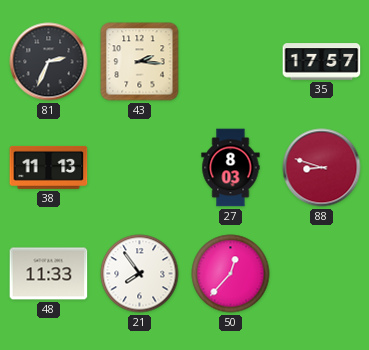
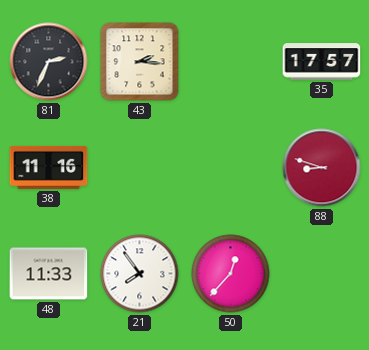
38: 11:13 -> 11:16
27: 8:03 -> none
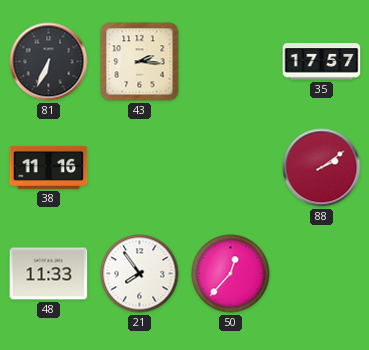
81: 2:34 -> 6:34
88: 8:48 -> 2:09
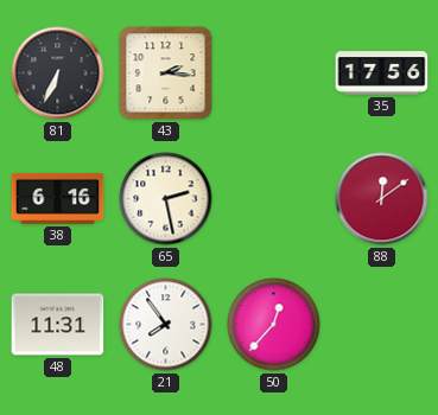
35: 17:57 -> 17:56
38: 11:16 -> 6:16
65: none -> 2:28
88: 2:09 -> 12:09
48: 11:33 -> 11:31
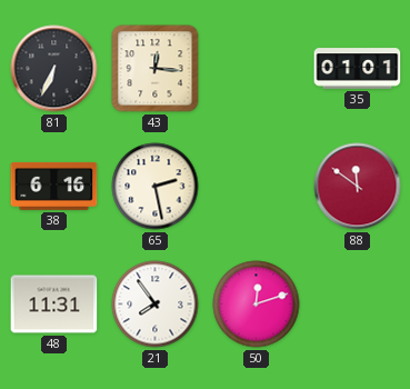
43: 2:16 -> 12:16
35: 17:56 -> 01:01
88: 12:09 -> 11:51
50: 12:37 -> 12:12
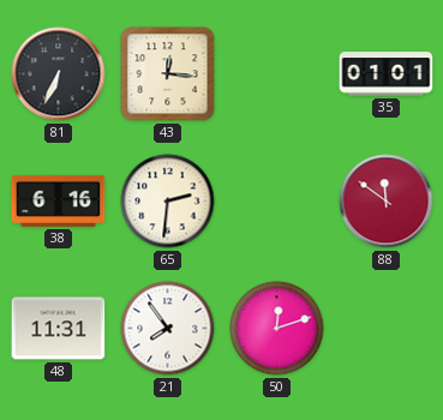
65: 2:28 -> 2:31
